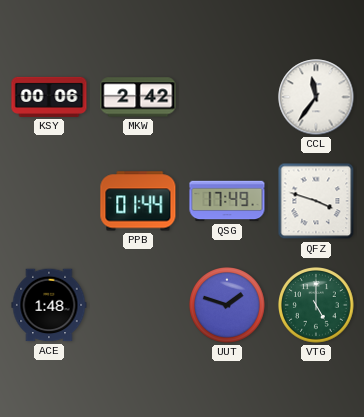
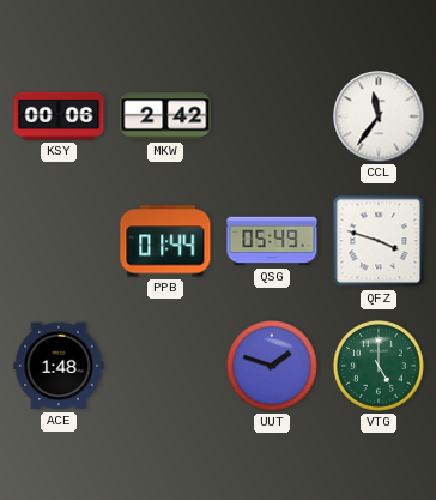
QSG: 17:49 -> 05:49
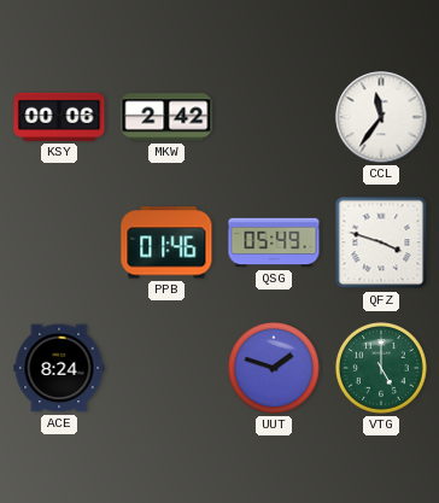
PPB: 01:44 -> 01:46
ACE: 1:48 -> 8:24
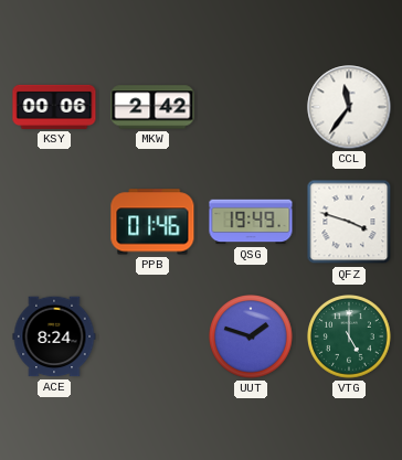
QSG: 05:49 -> 19:49
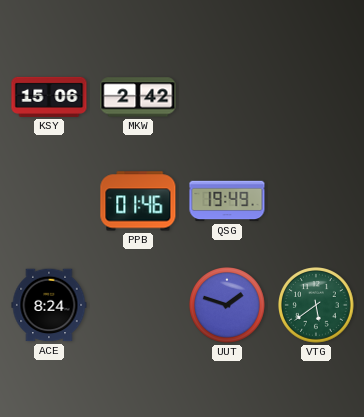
KSY: 00:06 -> 15:06
CCL: 11:36 -> none
QFZ: 3:48 -> none
VTG: 5:00 -> 5:39
